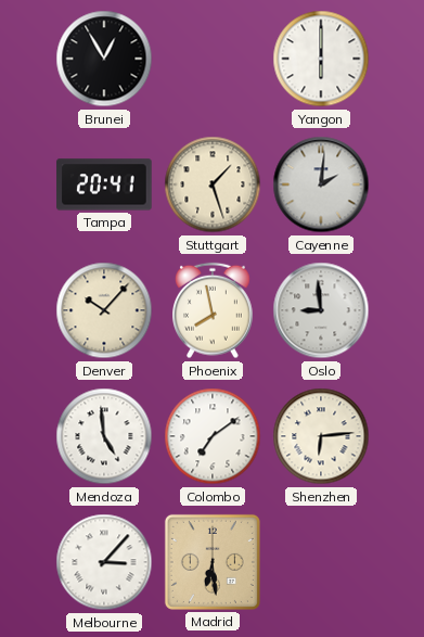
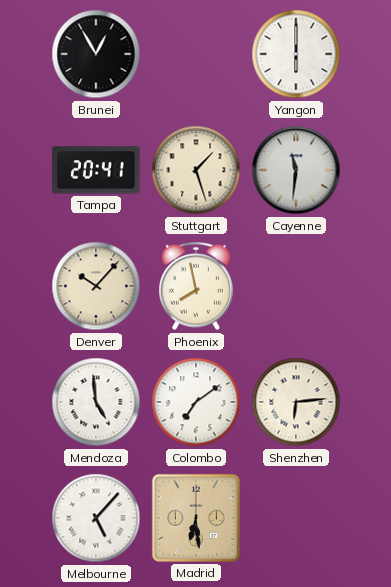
Cayenne: 2:01 -> 11:31
Oslo: 8:59 -> none
Melbourne: 3:07 -> 5:07
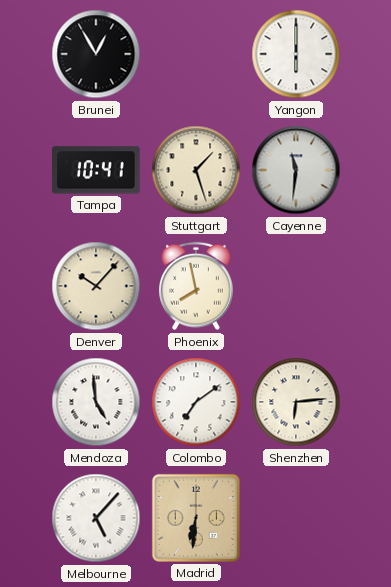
Tampa: 20:41 -> 10:41
Madrid: 6:29 -> 6:31
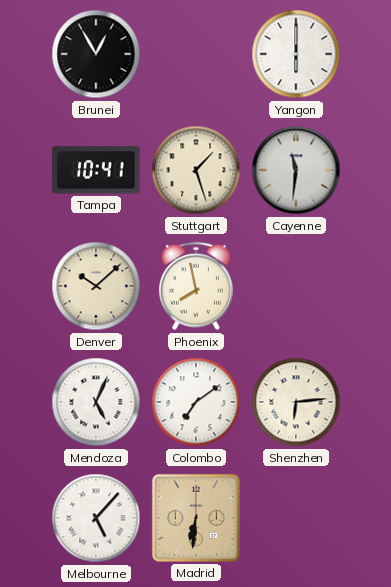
Denver: 10:07 -> 10:08
Mendoza: 4:59 -> 5:04
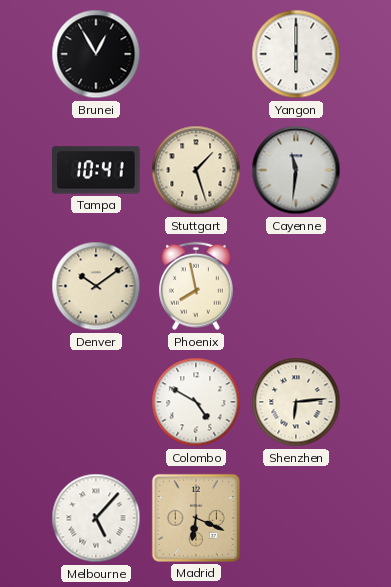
Denver: 10:08 -> 10:09
Mendoza: 5:04 -> none
Colombo: 7:09 -> 4:50
Madrid: 6:31 -> 6:19
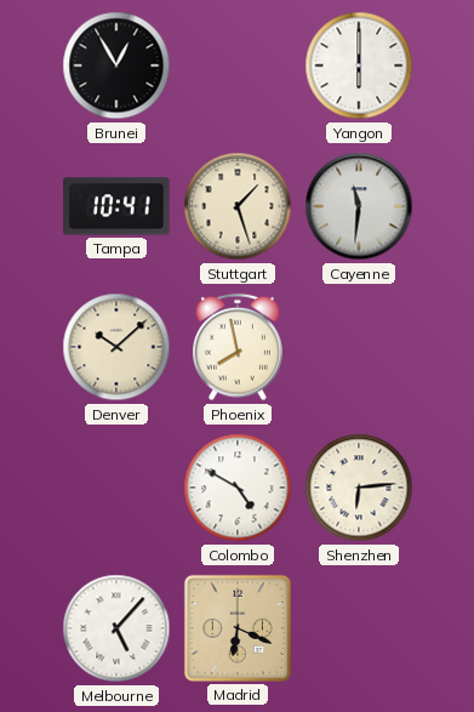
Denver: 10:09 -> 10:08
